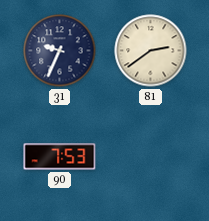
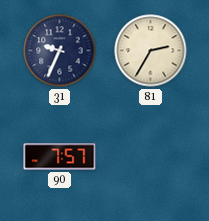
81: 2:39 -> 2:35
90: 7:53 -> 7:57
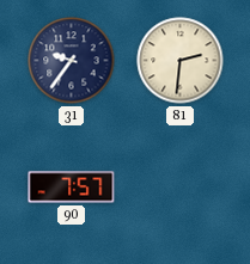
31: 9:34 -> 9:36
81: 2:35 -> 2:31
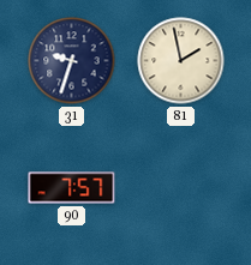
31: 9:36 -> 9:33
81: 2:31 -> 1:58
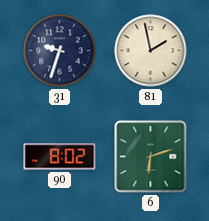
90: 7:57 -> 8:02
6: none -> 6:12
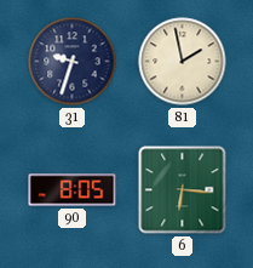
90: 8:02 -> 8:05
6: 6:12 -> 6:16
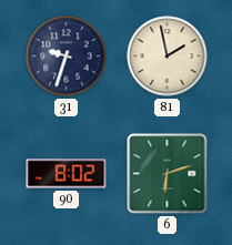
90: 8:05 -> 8:02
6: 6:16 -> 6:12
